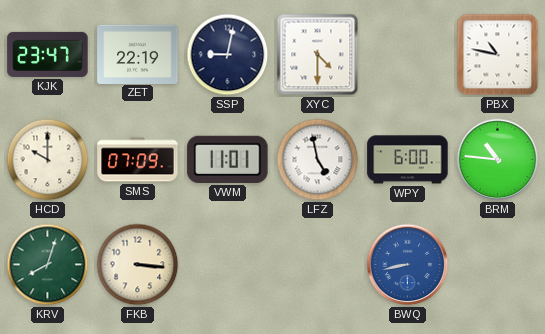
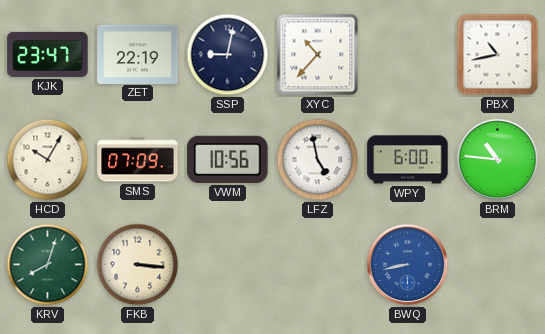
XYC: 4:30 -> 10:37
PBX: 10:47 -> 10:43
HCD: 10:00 -> 10:05
VWM: 11:01 -> 10:56
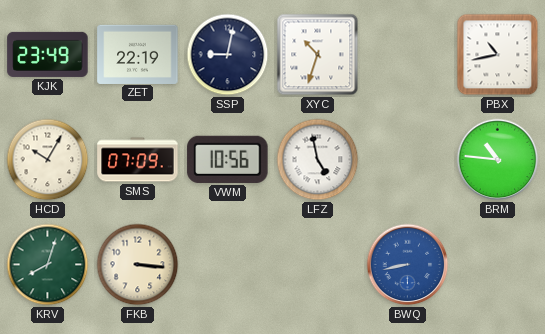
KJK: 23:47 -> 23:49
XYC: 10:37 -> 10:33
WPY: 6:00 -> none
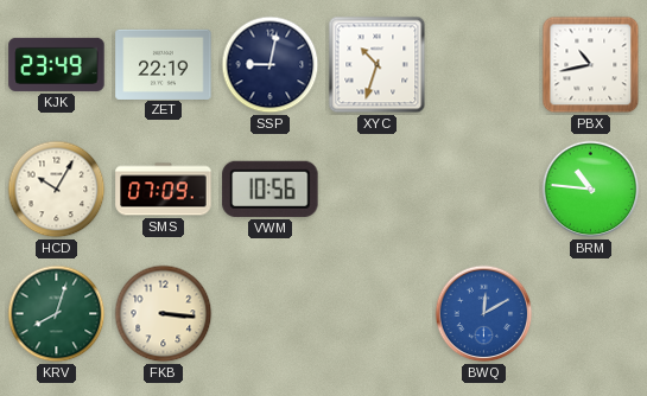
LFZ: 4:58 -> none
BWQ: 8:43 -> 12:10
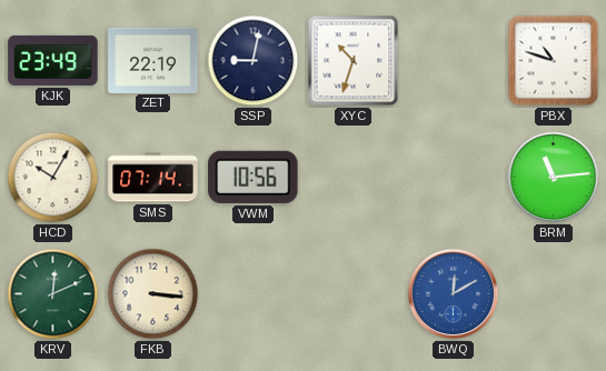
PBX: 10:43 -> 10:48
SMS: 07:09 -> 07:14
BRM: 10:46 -> 11:14
KRV: 8:03 -> 12:11
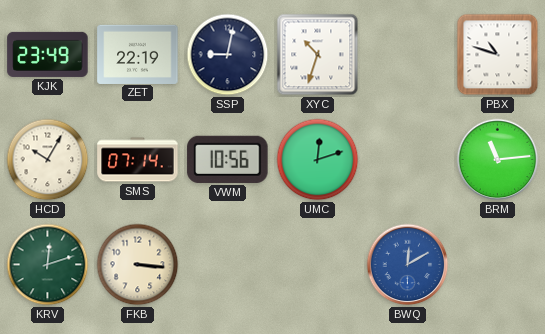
UMC: none -> 12:12
KRV: 12:11 -> 12:12
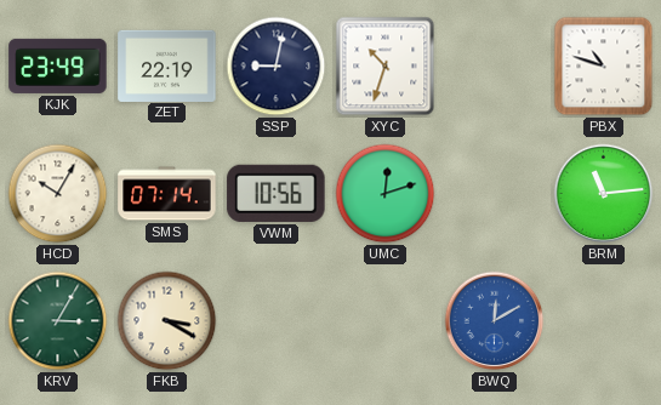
KRV: 12:12 -> 3:05
FKB: 3:16 -> 3:20
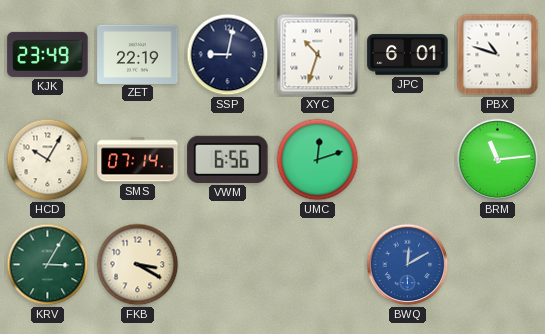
JPC: none -> 6:01
VWM: 10:56 -> 6:56
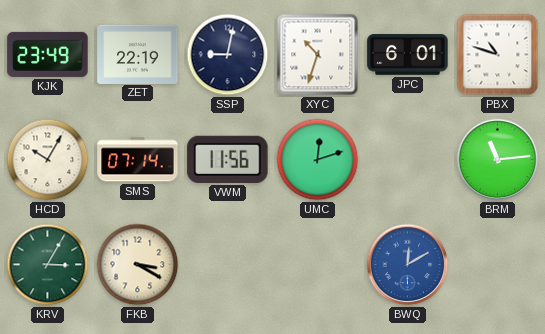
VWM: 6:56 -> 11:56
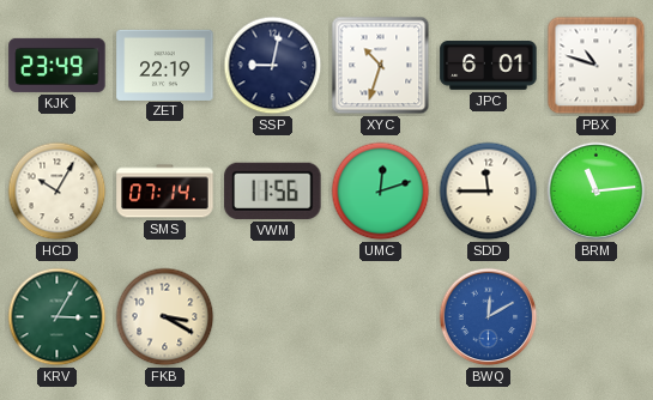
SDD: none -> 11:45
